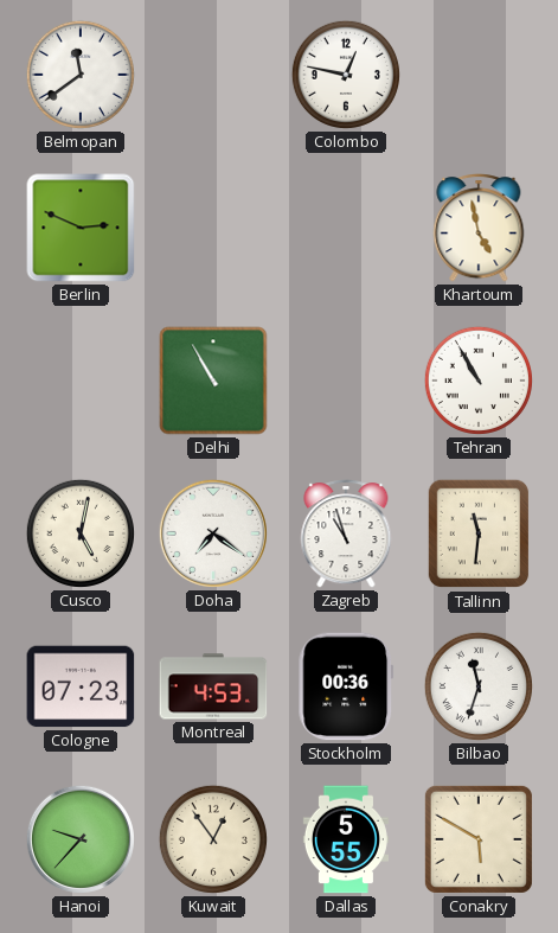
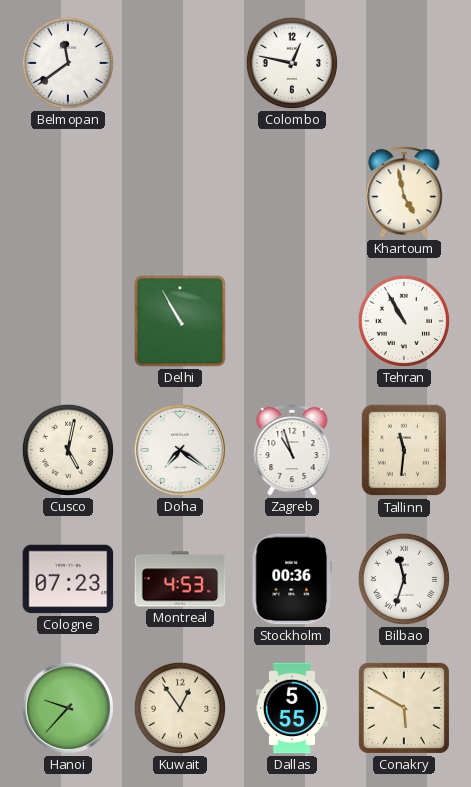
Berlin: 2:49 -> none
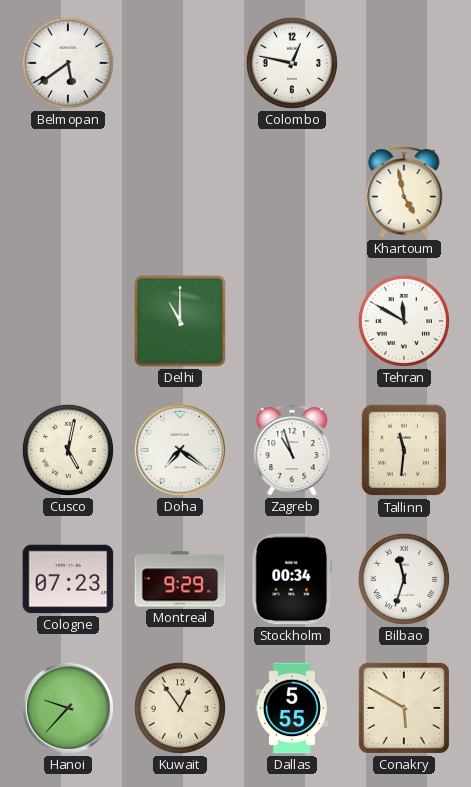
Belmopan: 11:39 -> 5:39
Delhi: 10:55 -> 11:00
Tehran: 10:55 -> 11:50
Montreal: 4:53 -> 9:29
Stockholm: 00:36 -> 00:34
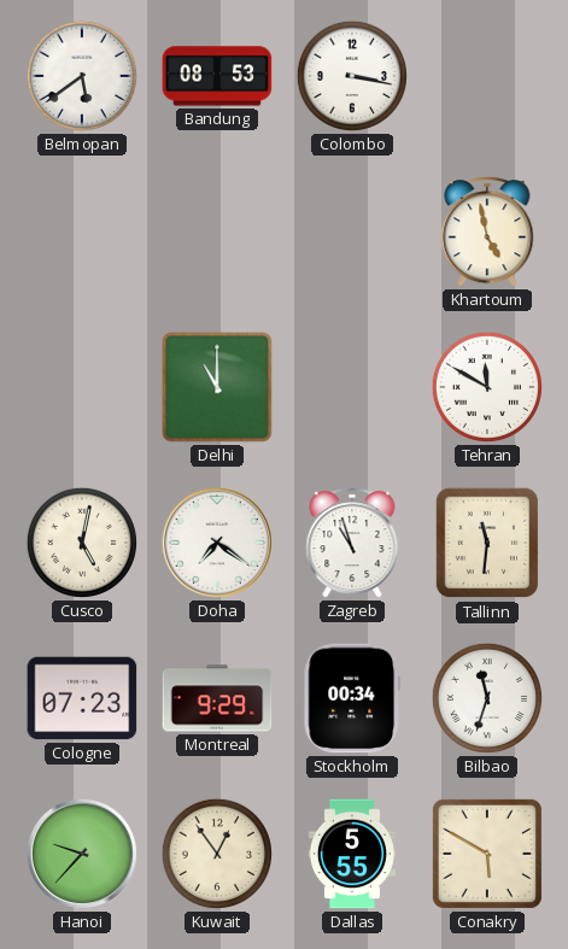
Bandung: none -> 08:53
Colombo: 12:47 -> 3:17
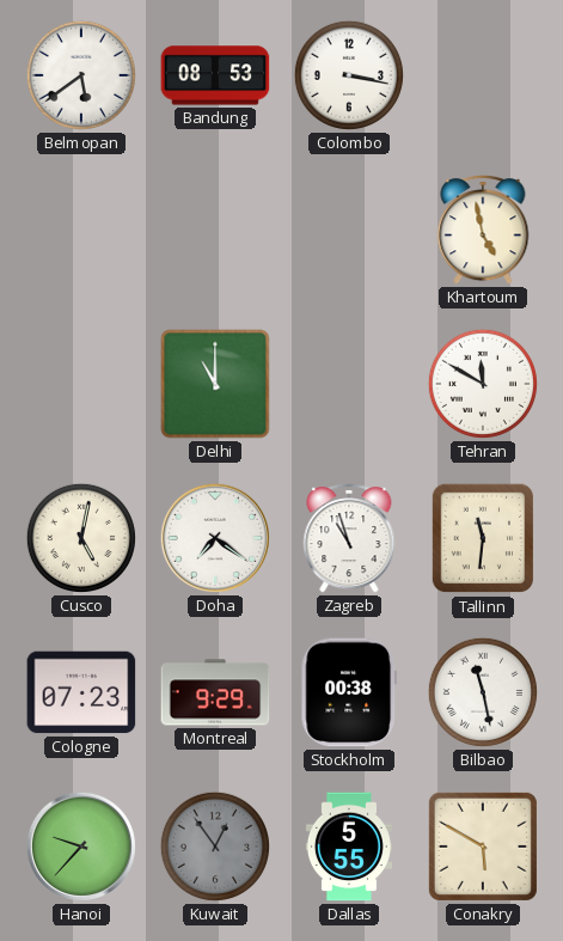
Stockholm: 00:34 -> 00:38
Bilbao: 11:33 -> 11:28
Kuwait dial: cream -> grey
